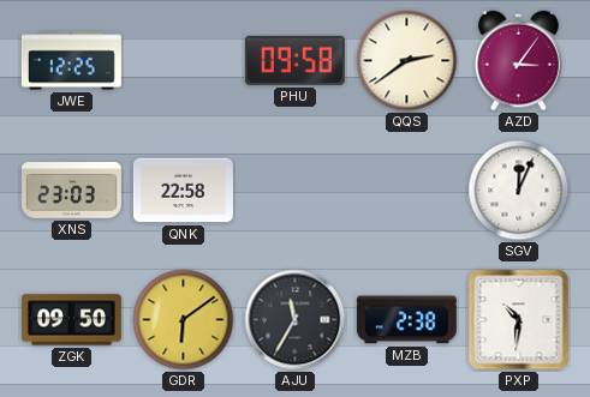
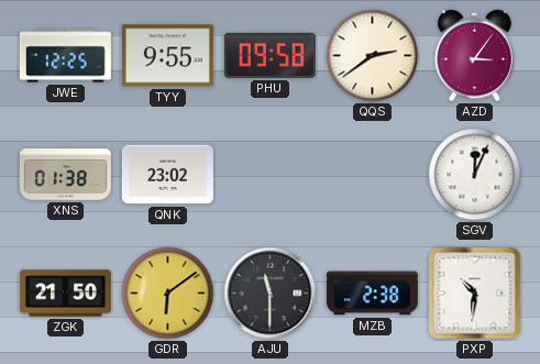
TYY: none -> 9:55
XNS: 23:03 -> 01:38
QNK: 22:58 -> 23:02
ZGK: 09:50 -> 21:50
AJU: 11:35 -> 11:30
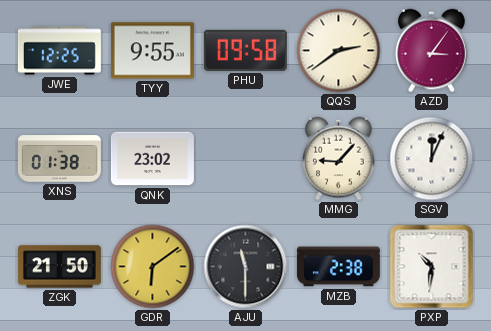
MMG: none -> 9:07
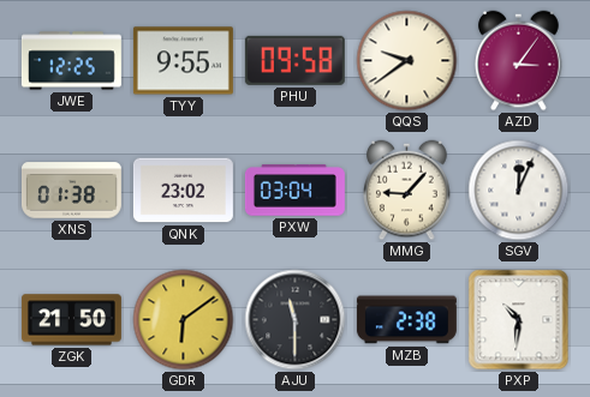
QQS: 2:39 -> 9:39
PXW: none -> 03:04
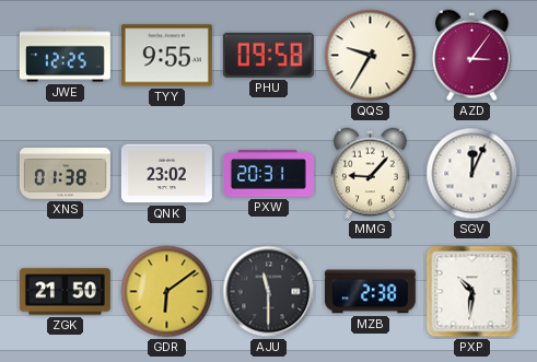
QQS: 9:39 -> 9:35
PXW: 03:04 -> 20:31
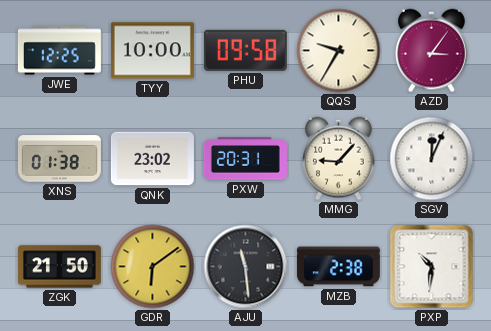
TYY: 9:55 -> 10:00
AJU: 11:30 -> 11:29
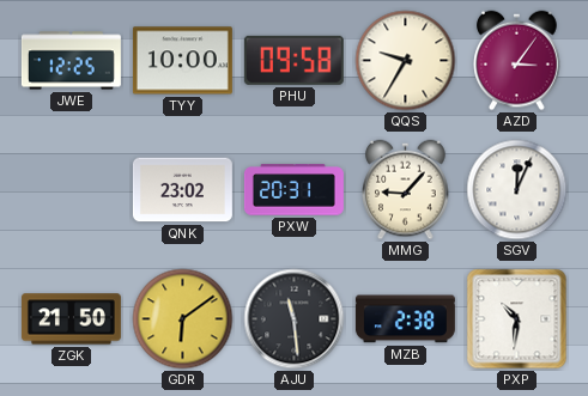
XNS: 01:38 -> none
